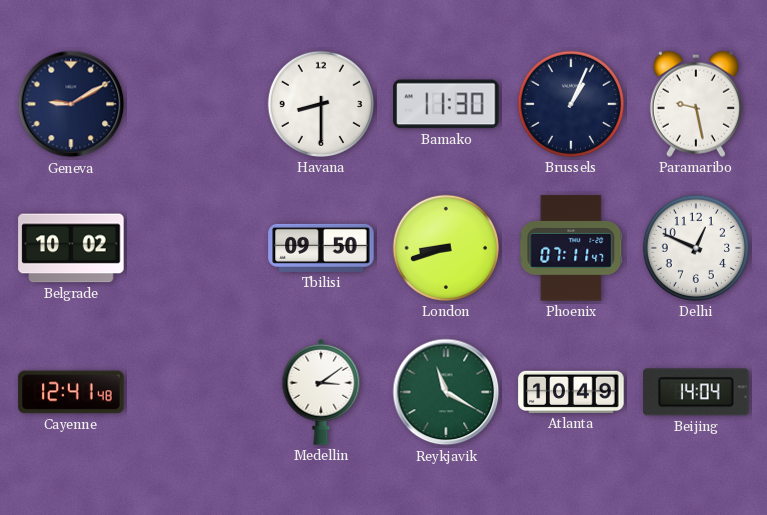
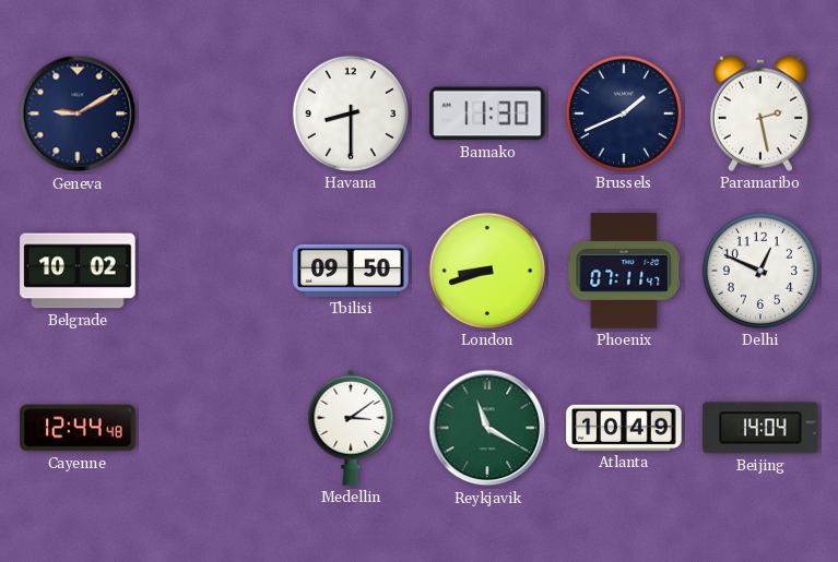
Brussels: 1:04 -> 1:41
Paramaribo: 9:28 -> 2:28
Cayenne: 12:41 -> 12:44
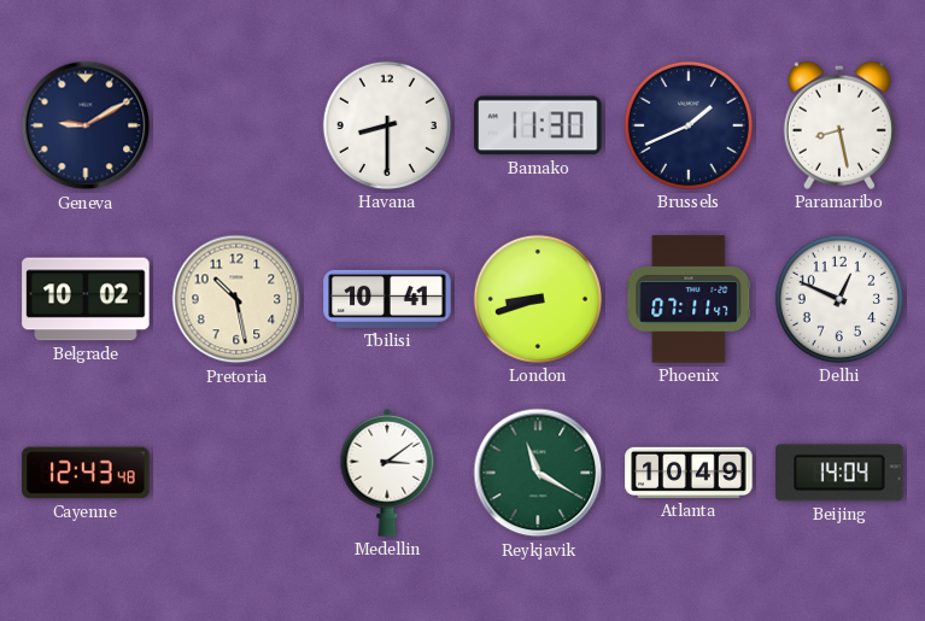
Paramaribo: 2:28 -> 8:28
Pretoria: none -> 10:28
Tbilisi: 09:50 -> 10:41
Cayenne: 12:44 -> 12:43
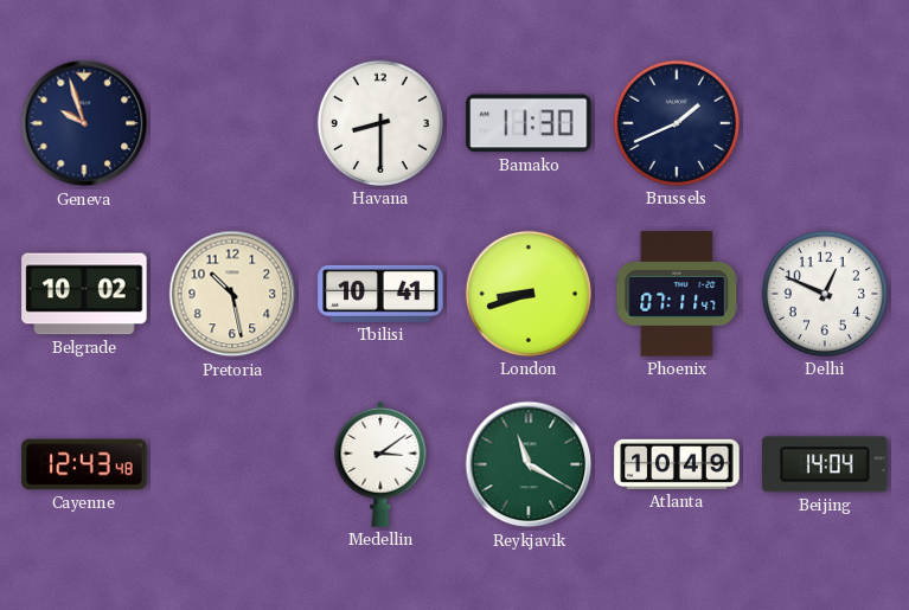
Geneva: 9:10 -> 9:57
Paramaribo: 8:28 -> none
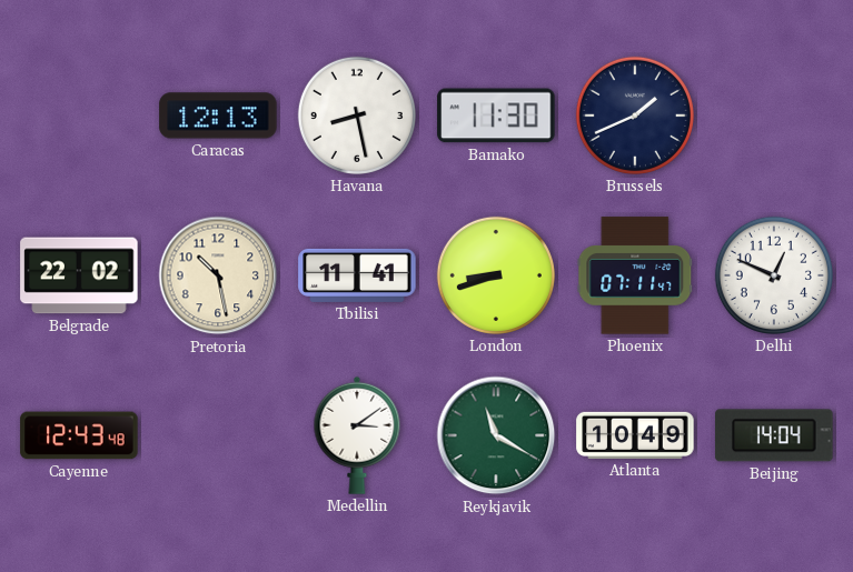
Geneva: 9:57 -> none
Caracas: none -> 12:13
Havana: 8:30 -> 8:28
Belgrade: 10:02 -> 22:02
Tbilisi: 10:41 -> 11:41
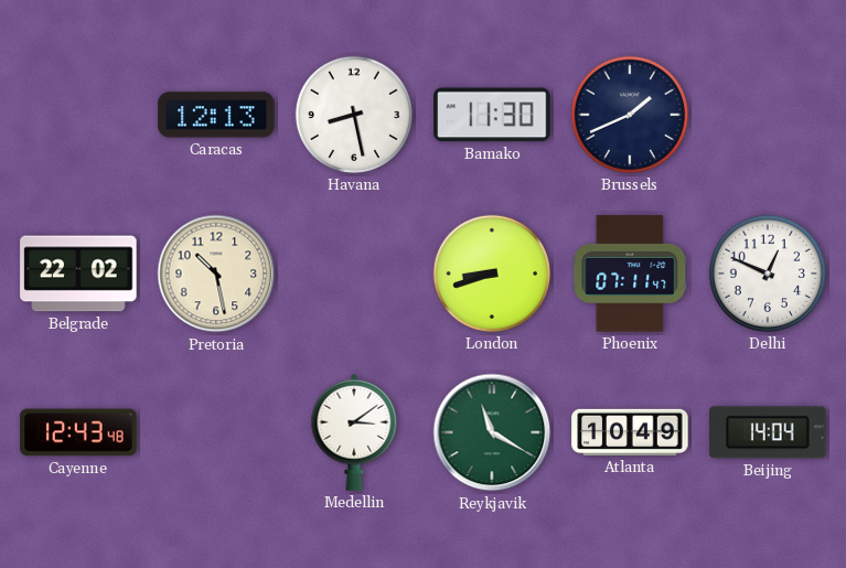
Tbilisi: 11:41 -> none
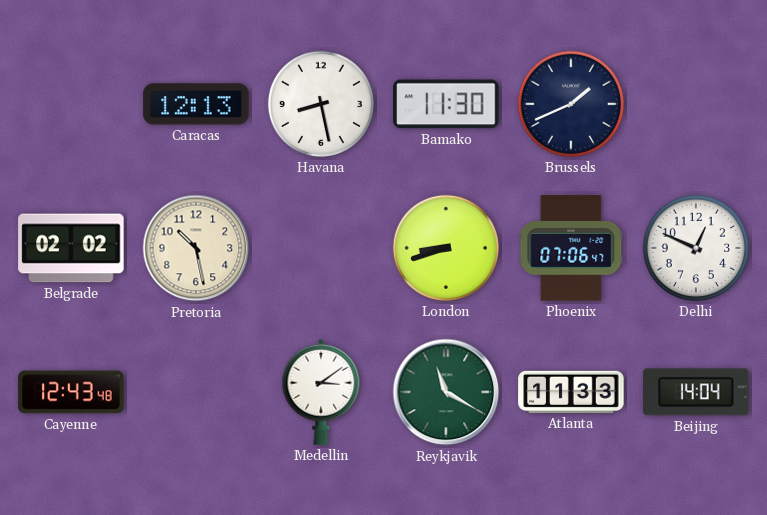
Belgrade: 22:02 -> 02:02
Phoenix: 07:11 -> 07:06
Atlanta: 10:49 -> 11:33
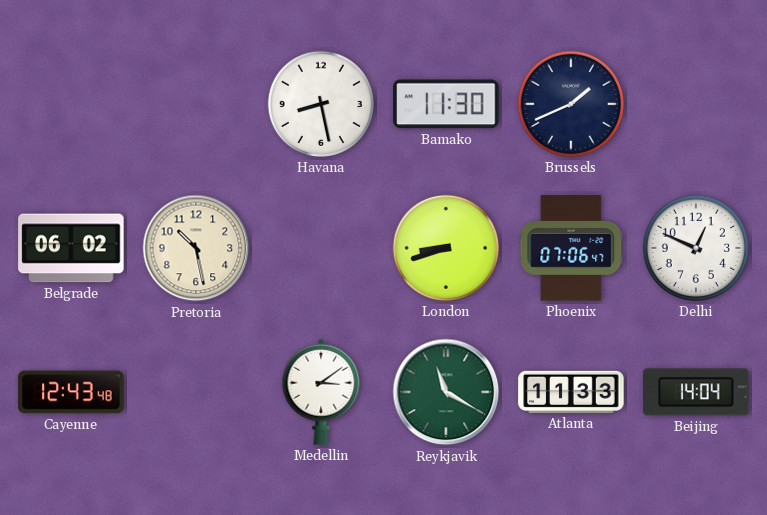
Caracas: 12:13 -> none
Belgrade: 02:02 -> 06:02
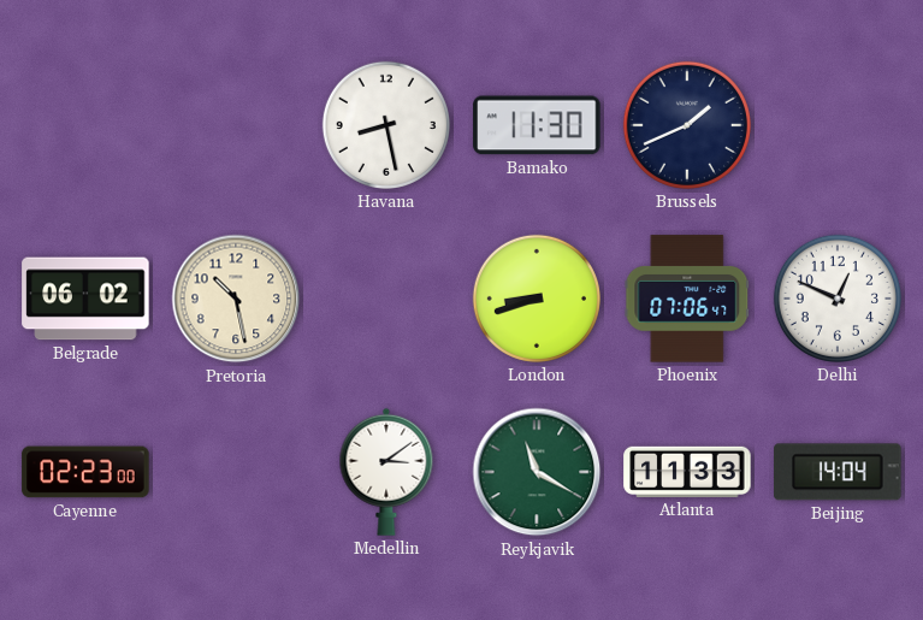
Cayenne: 12:43 -> 02:23
